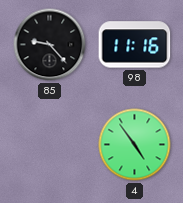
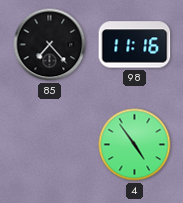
85: 9:23 -> 7:23
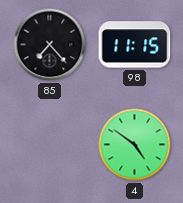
98: 11:16 -> 11:15
4: 4:54 -> 4:51
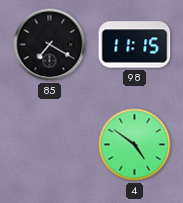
85: 7:23 -> 7:20
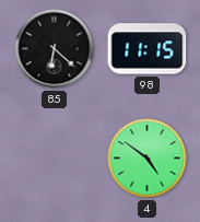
85: 7:20 -> 6:22
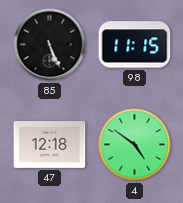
85: 6:22 -> 5:26
47: none -> 12:18
